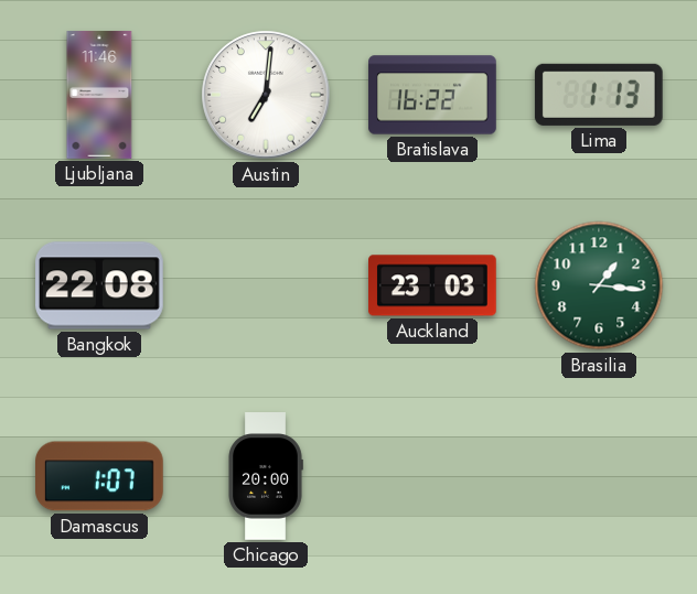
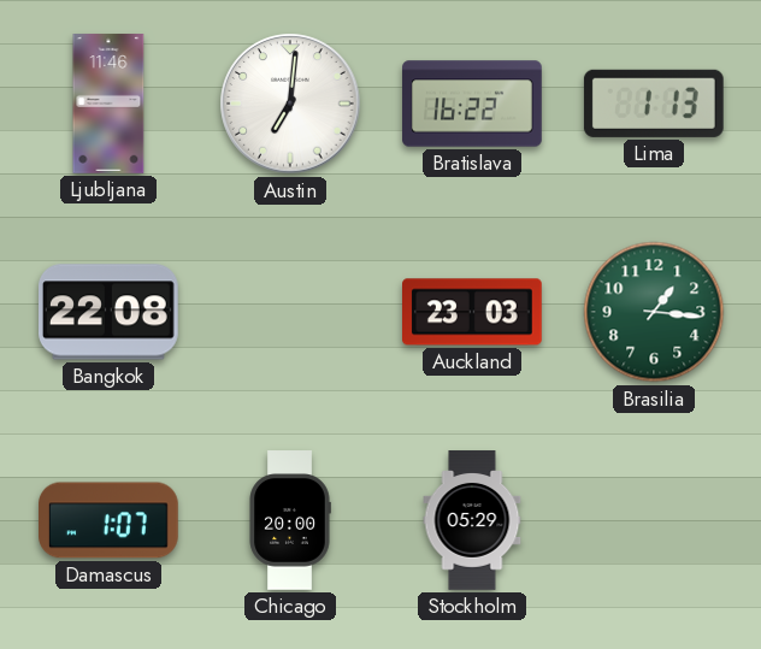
Stockholm: none -> 05:29
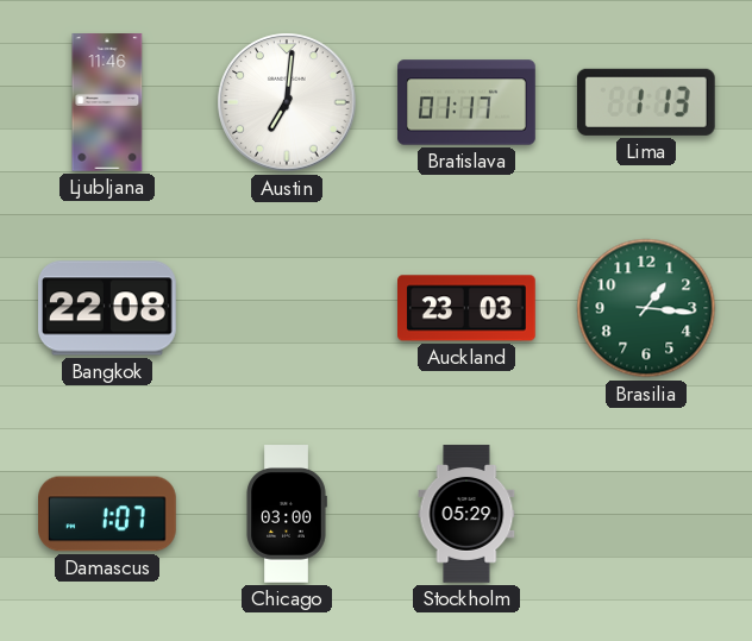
Bratislava: 16:22 -> 01:17
Chicago: 20:00 -> 03:00
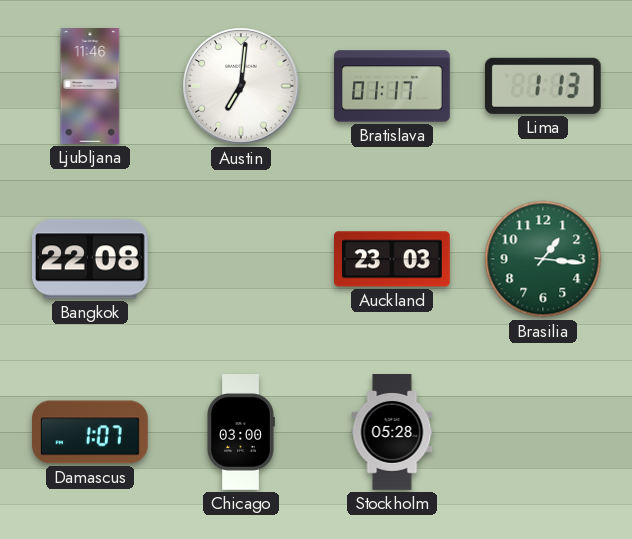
Stockholm: 05:29 -> 05:28
